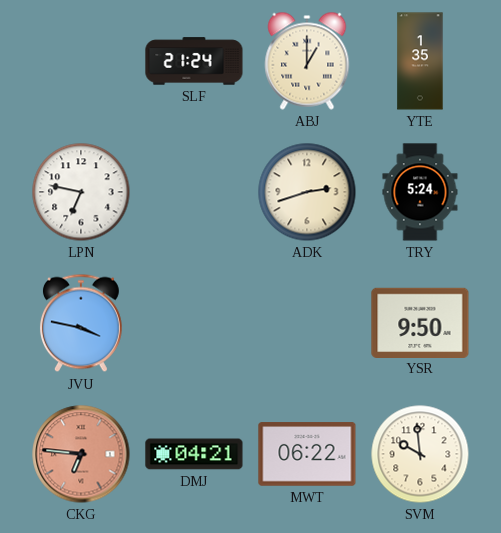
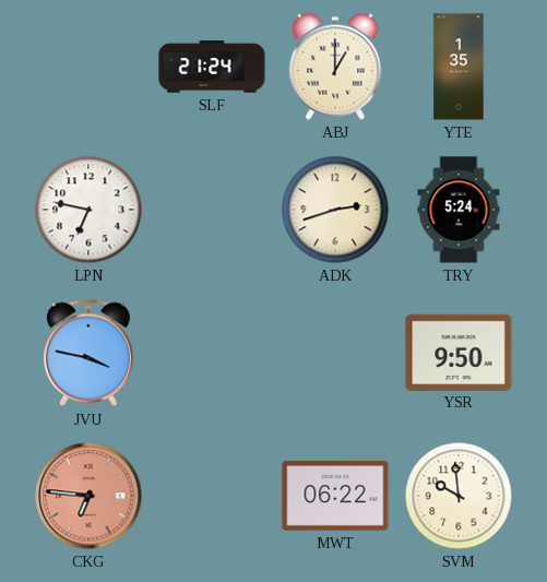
DMJ: 04:21 -> none
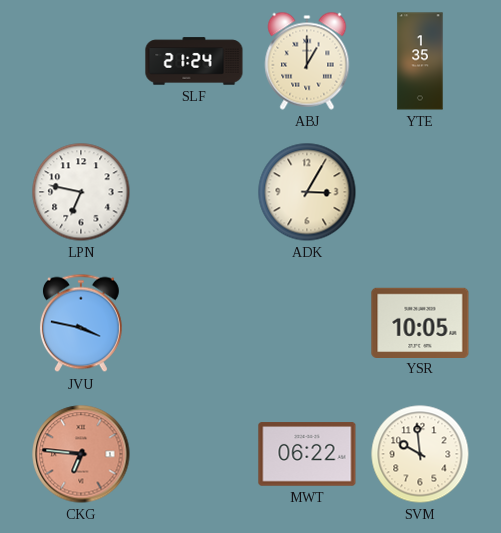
ADK: 2:42 -> 3:05
TRY: 5:24 -> none
YSR: 9:50 -> 10:05
